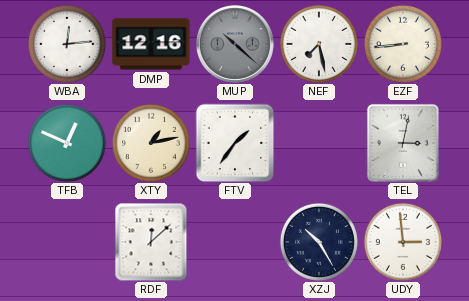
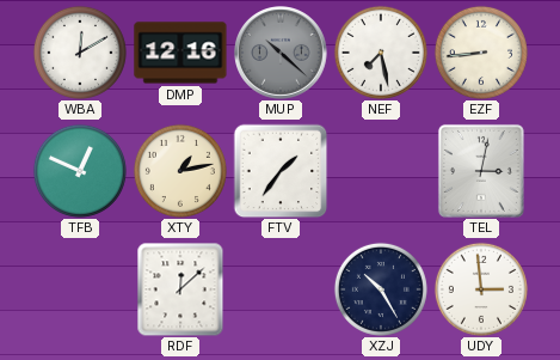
WBA: 12:14 -> 12:10
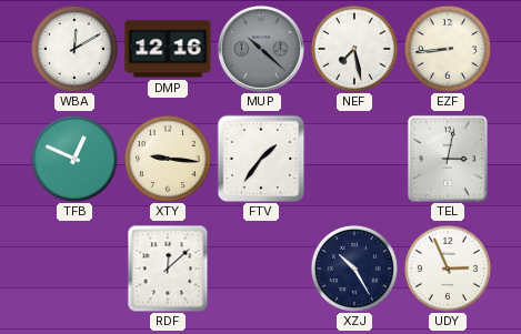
XTY: 1:13 -> 9:16
UDY: 2:59 -> 2:56
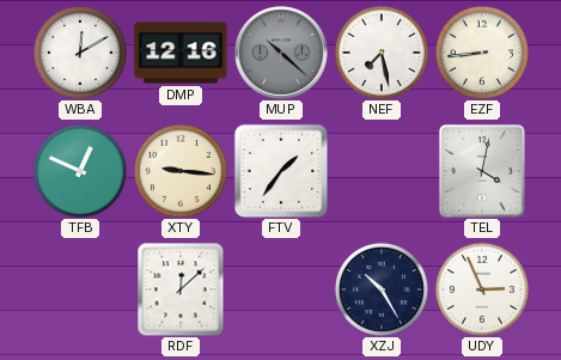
TEL: 3:02 -> 4:02
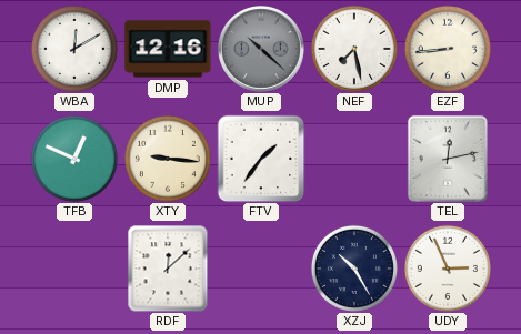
TEL: 4:02 -> 12:13
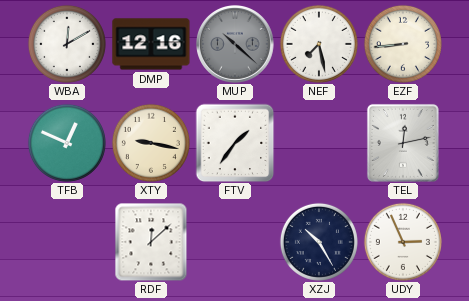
XTY: 9:16 -> 9:17
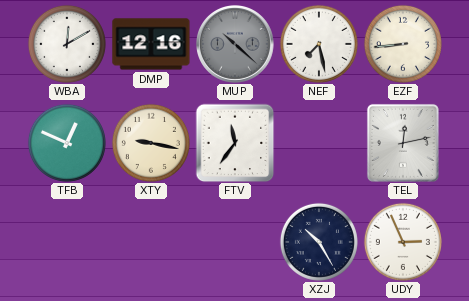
FTV: 1:36 -> 11:36
RDF: 12:08 -> none
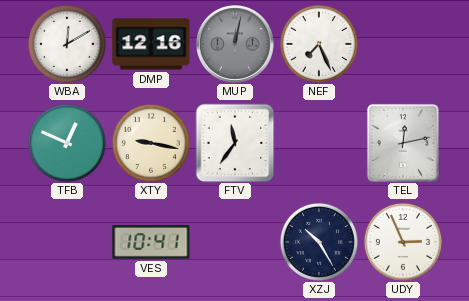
MUP: 10:22 -> 12:02
NEF: 7:28 -> 7:26
EZF: 8:44 -> none
VES: none -> 10:41
